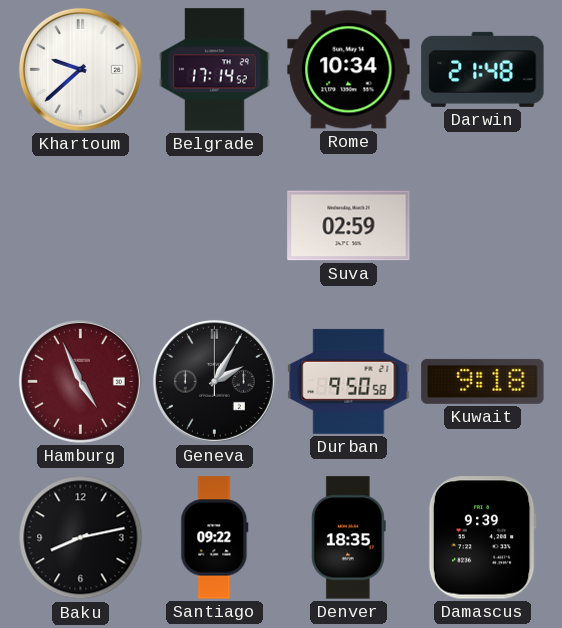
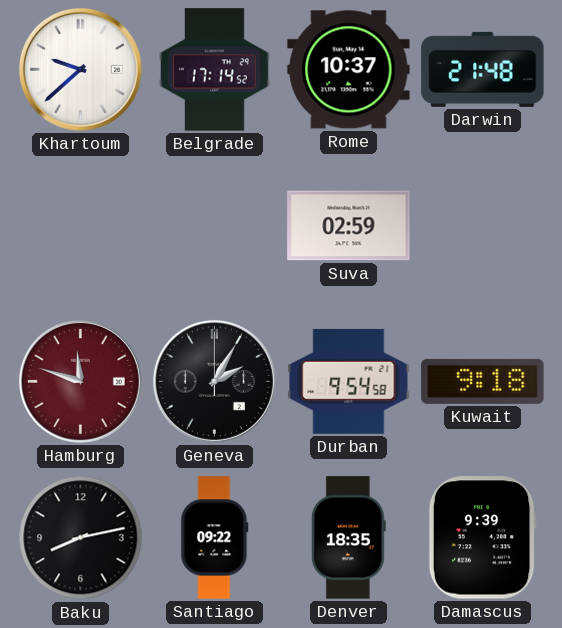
Rome: 10:34 -> 10:37
Hamburg: 4:56 -> 11:48
Durban: 9:50 -> 9:54
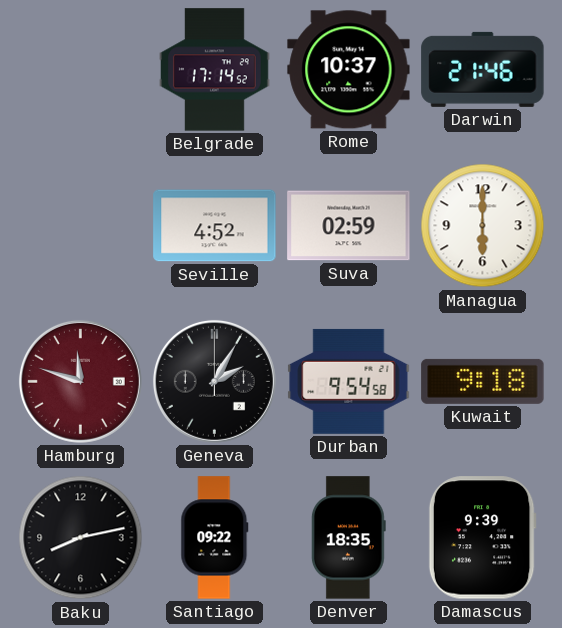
Khartoum: 9:38 -> none
Darwin: 21:48 -> 21:46
Seville: none -> 4:52
Managua: none -> 6:00
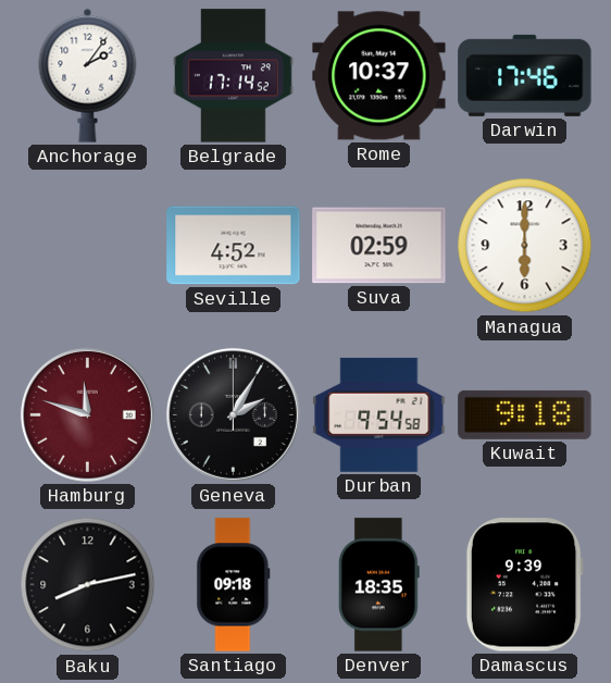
Anchorage: none -> 2:06
Darwin: 21:46 -> 17:46
Santiago: 09:22 -> 09:18
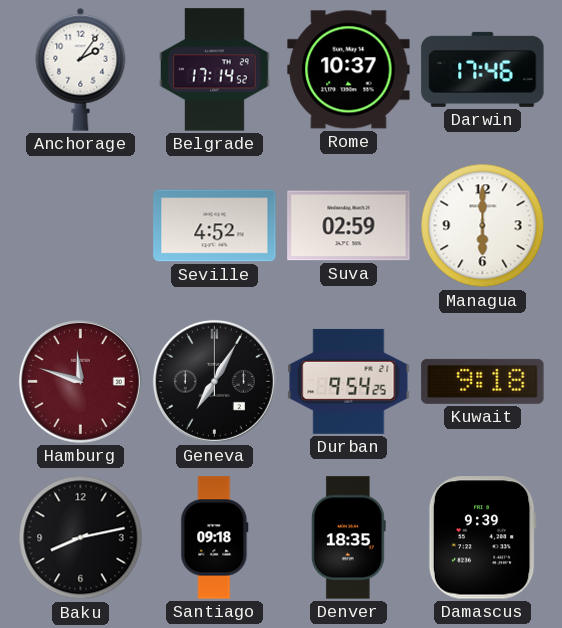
Geneva: 2:05 -> 7:05
Durban: 9:54:58 -> 9:54:25
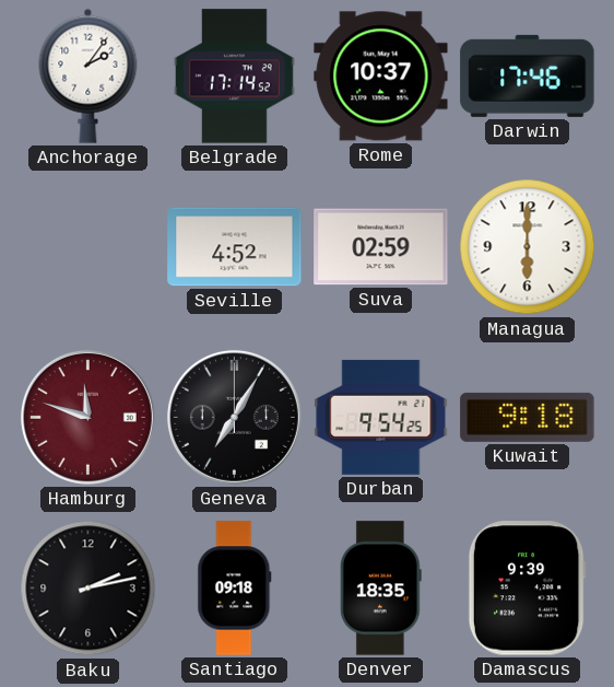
Baku: 8:13 -> 2:13
